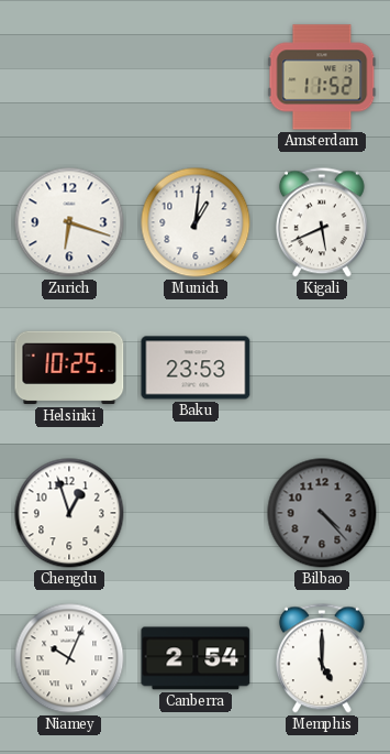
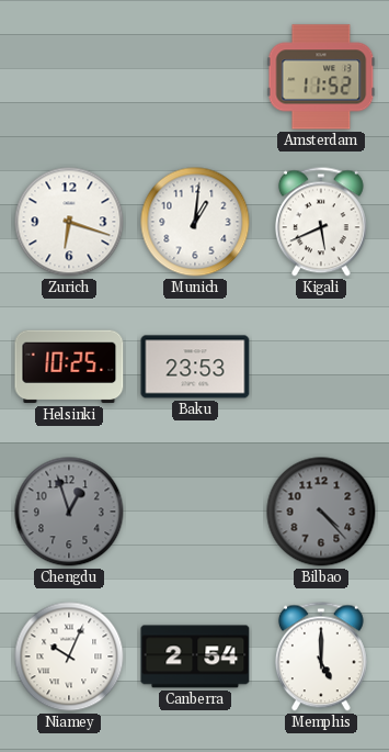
Chengdu dial: white -> grey
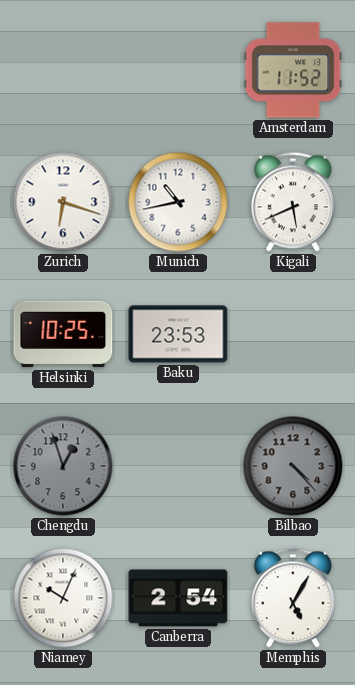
Munich: 1:01 -> 10:43
Memphis: 5:00 -> 5:05
